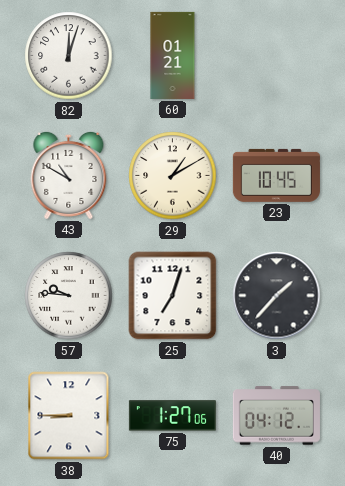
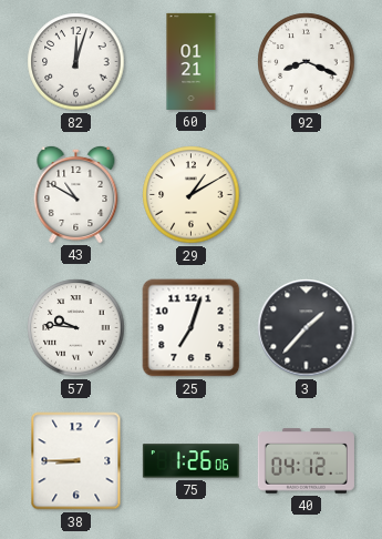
92: none -> 8:19
23: 10:45 -> none
75: 1:27 -> 1:26
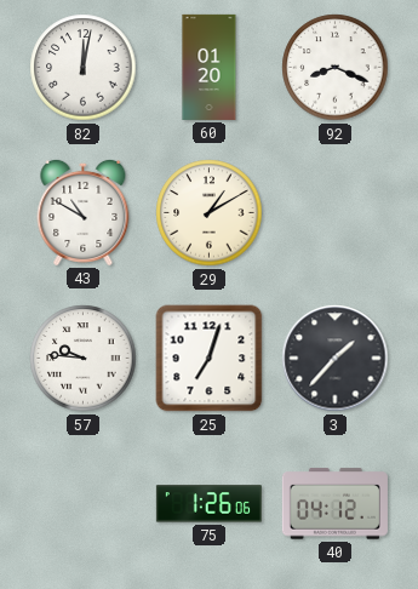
82: 12:03 -> 12:02
60: 01:21 -> 01:20
38: 8:45 -> none
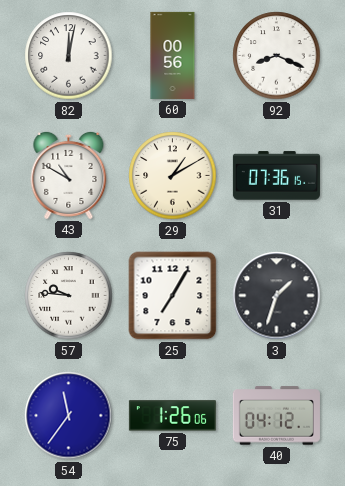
60: 01:20 -> 00:56
31: none -> 07:36
25: 7:03 -> 7:05
3: 1:37 -> 1:33
54: none -> 11:36
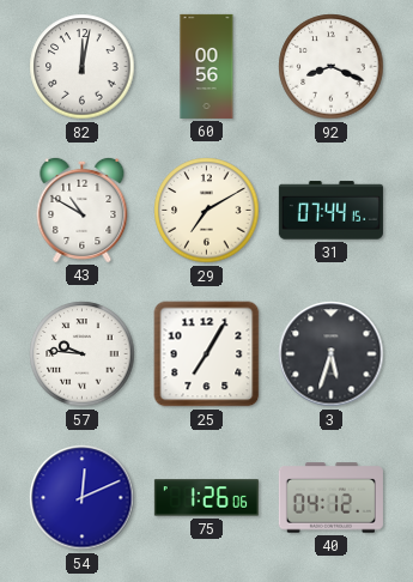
29: 1:10 -> 7:10
31: 07:36 -> 07:44
3: 1:33 -> 5:33
54: 11:36 -> 12:11
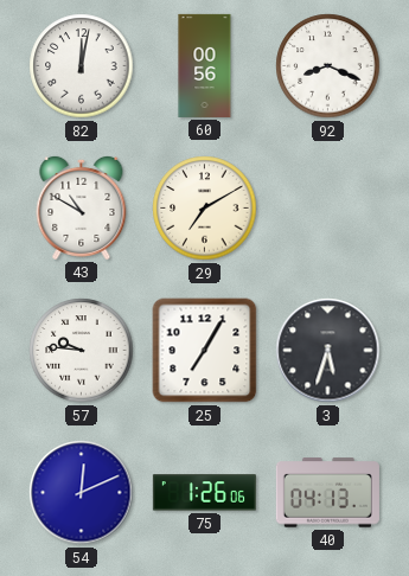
31: 07:44 -> none
40: 04:12 -> 04:13
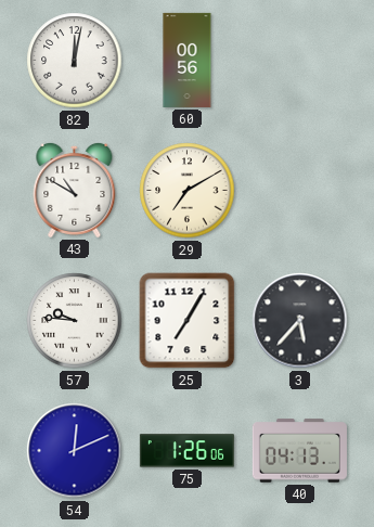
92: 8:19 -> none
3: 5:33 -> 5:37
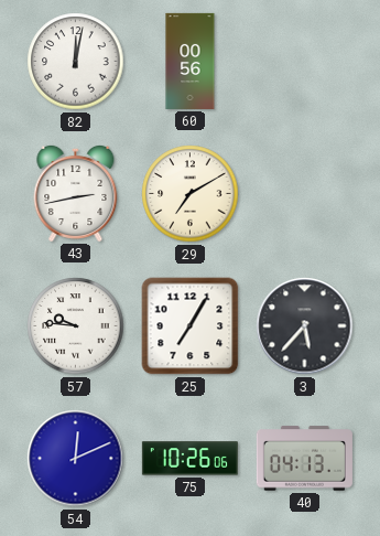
43: 10:50 -> 2:43
75: 1:26 -> 10:26
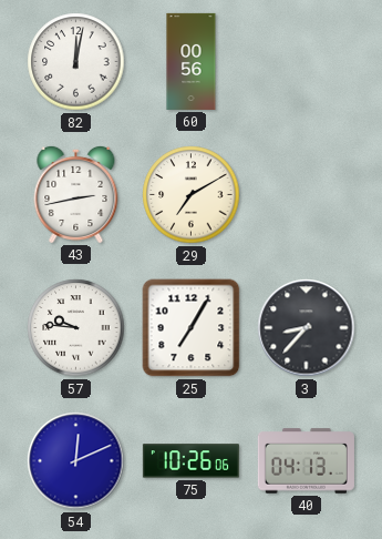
3: 5:37 -> 8:37
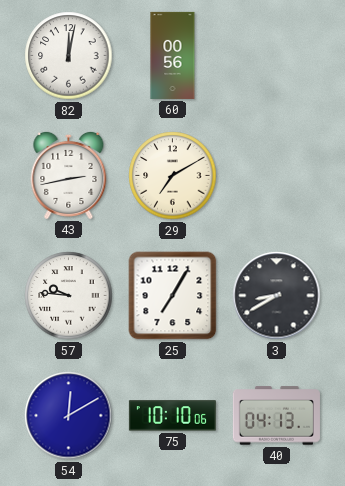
3: 8:37 -> 8:40
54: 12:11 -> 12:10
75: 10:26 -> 10:10
